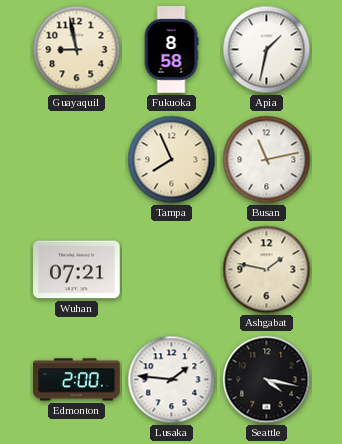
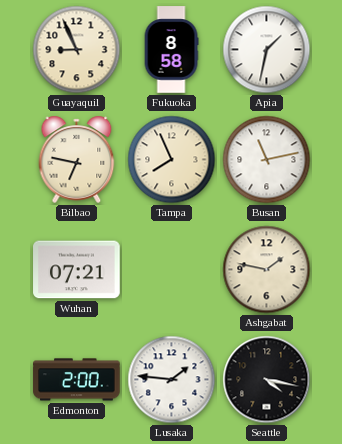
Guayaquil: 8:58 -> 8:56
Bilbao: none -> 6:47
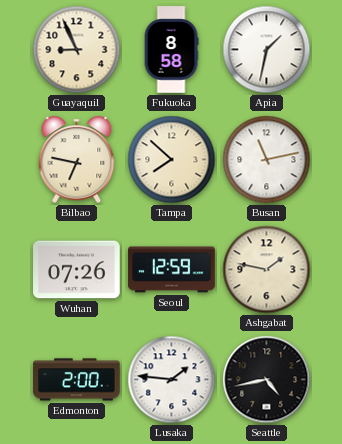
Tampa: 7:56 -> 7:52
Wuhan: 07:21 -> 07:26
Seoul: none -> 12:59
Seattle: 4:17 -> 4:43
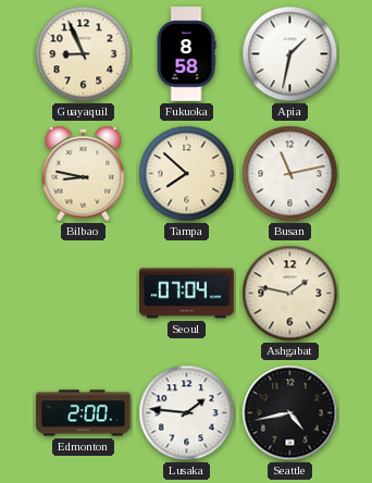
Bilbao: 6:47 -> 8:47
Wuhan: 07:26 -> none
Seoul: 12:59 -> 07:04
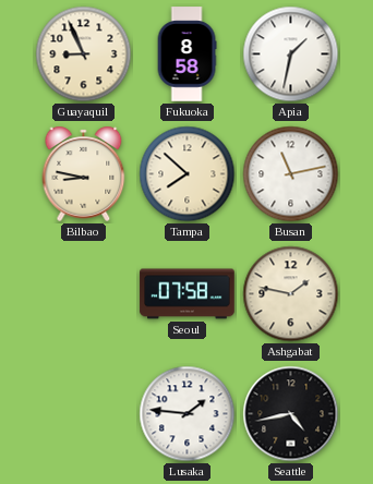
Seoul: 07:04 -> 07:58
Edmonton: 2:00 -> none
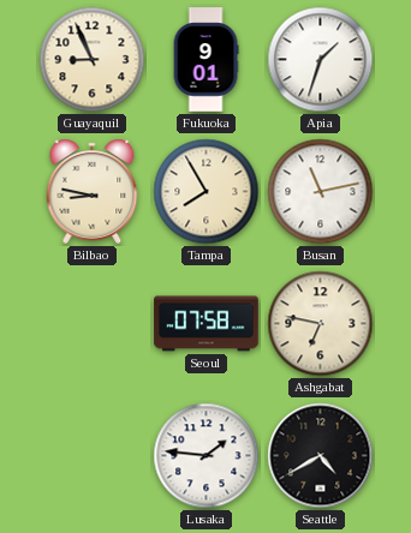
Fukuoka: 8:58 -> 9:01
Apia: 1:32 -> 1:33
Tampa: 7:52 -> 7:55
Ashgabat: 1:47 -> 6:47
Seattle: 4:43 -> 4:40
